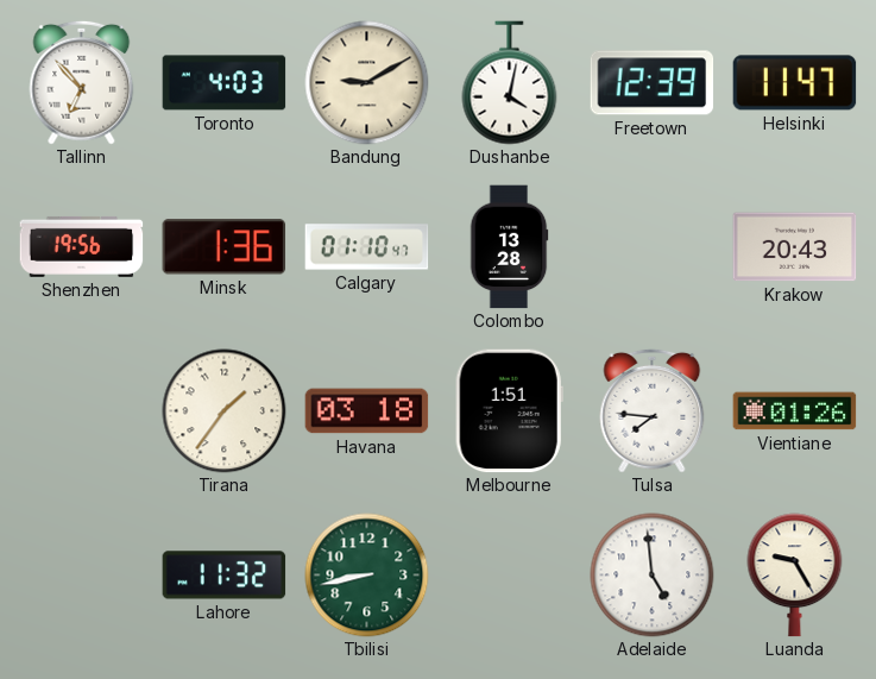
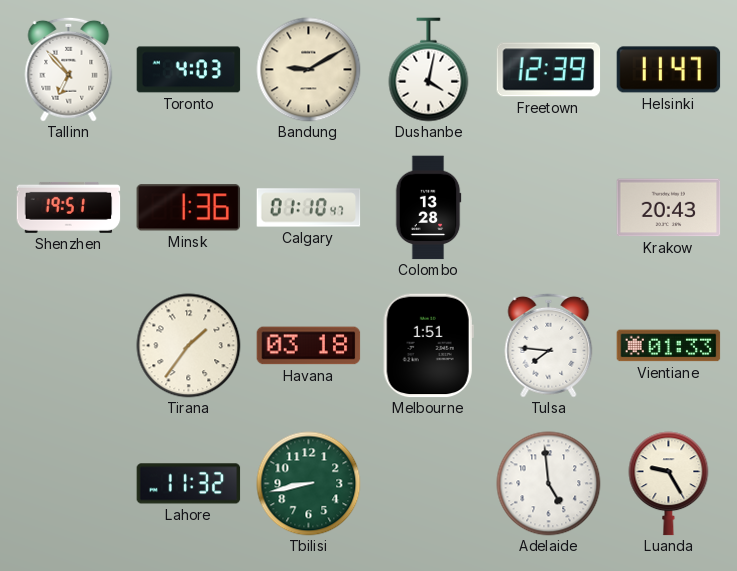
Shenzhen: 19:56 -> 19:51
Vientiane: 01:26 -> 01:33
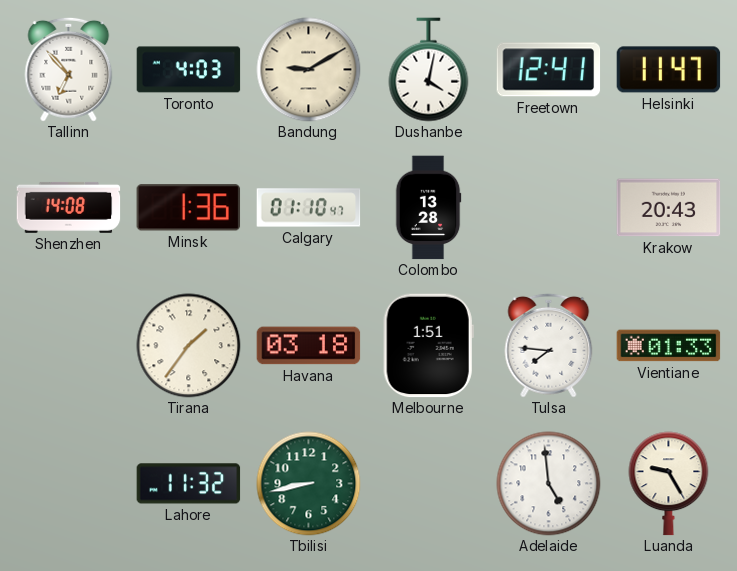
Freetown: 12:39 -> 12:41
Shenzhen: 19:51 -> 14:08
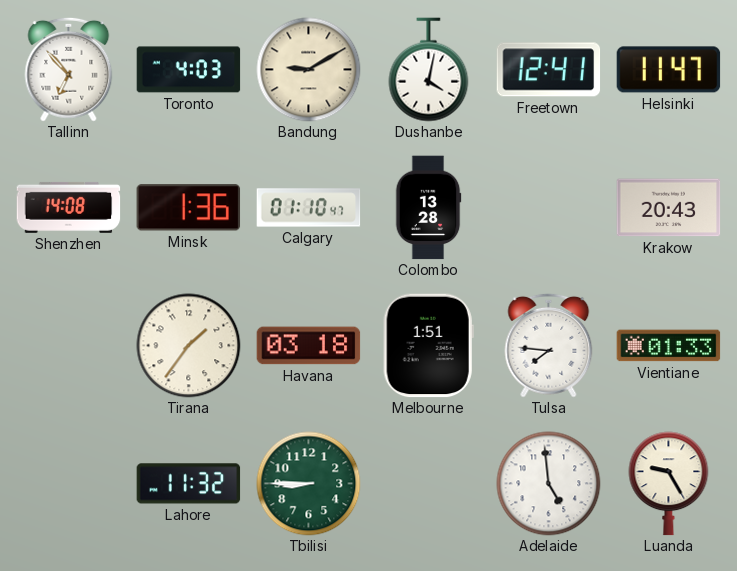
Tbilisi: 8:43 -> 8:45
